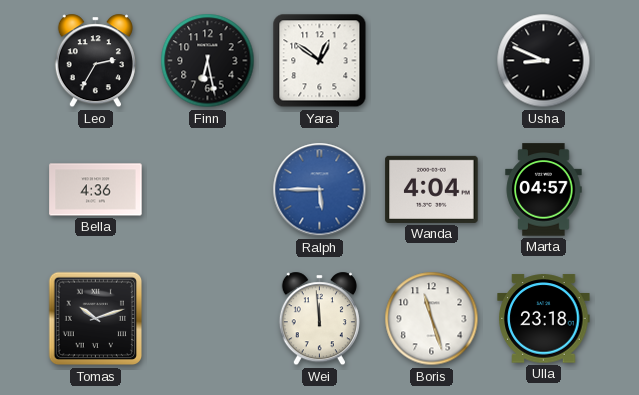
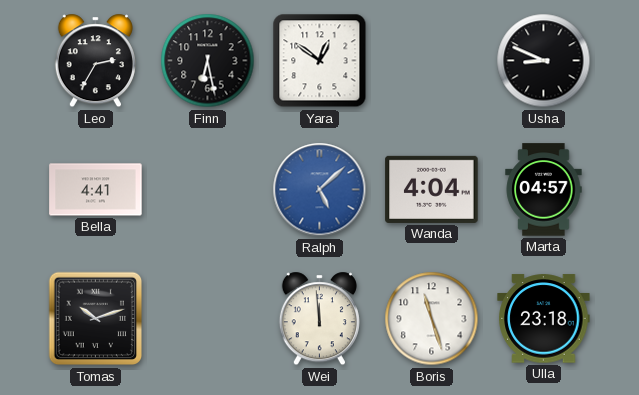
Bella: 4:36 -> 4:41
Ralph: 5:45 -> 5:08
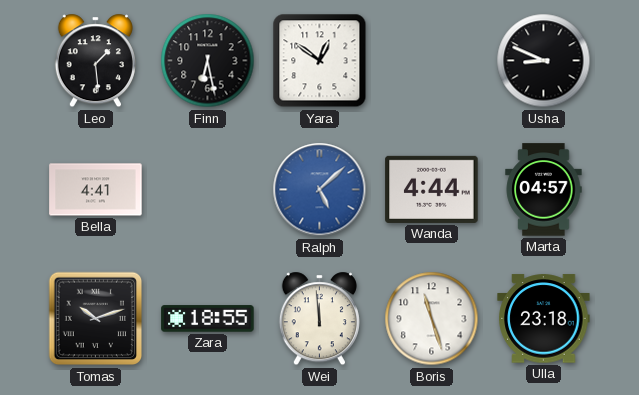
Leo: 2:35 -> 1:29
Wanda: 4:04 -> 4:44
Zara: none -> 18:55
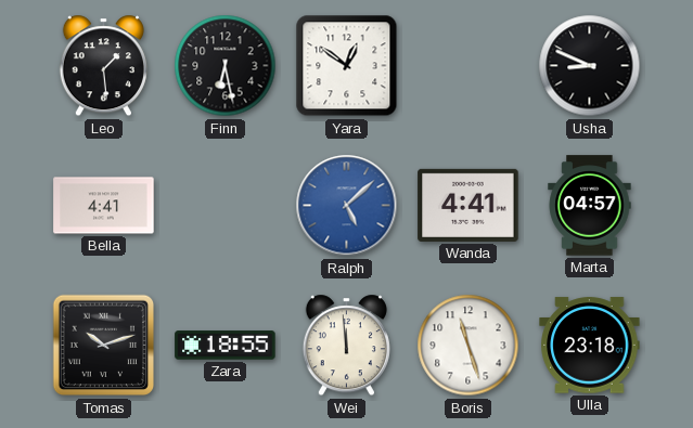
Wanda: 4:44 -> 4:41
